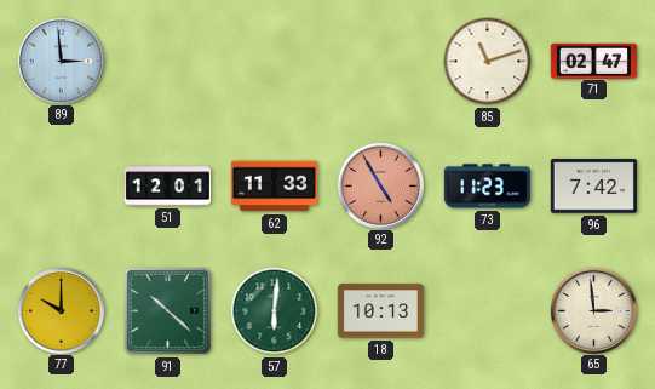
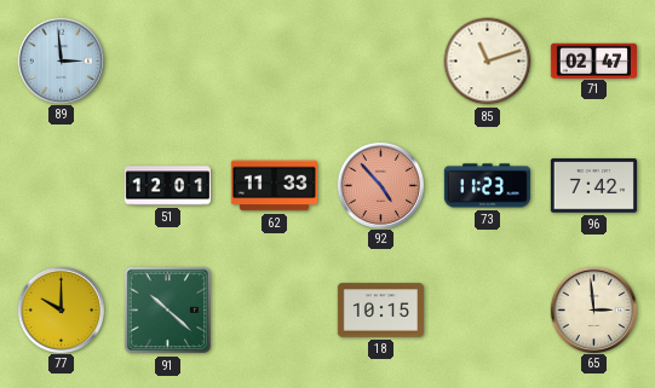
92: 4:55 -> 4:53
57: 6:01 -> none
18: 10:13 -> 10:15
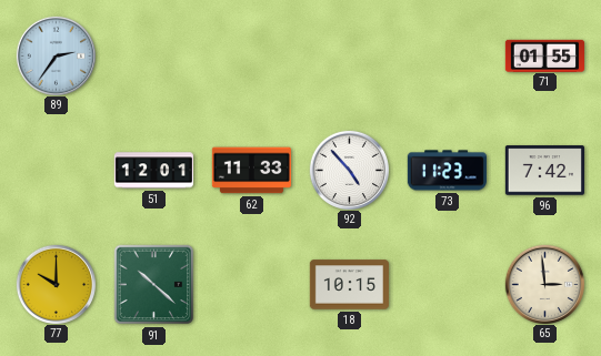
89: 2:59 -> 2:36
85: 11:12 -> none
71: 02:47 -> 01:55
92 dial: salmon -> white
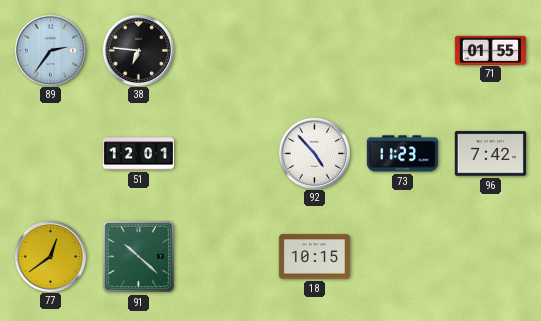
38: none -> 6:46
62: 11:33 -> none
77: 10:00 -> 12:39
65: 2:59 -> none
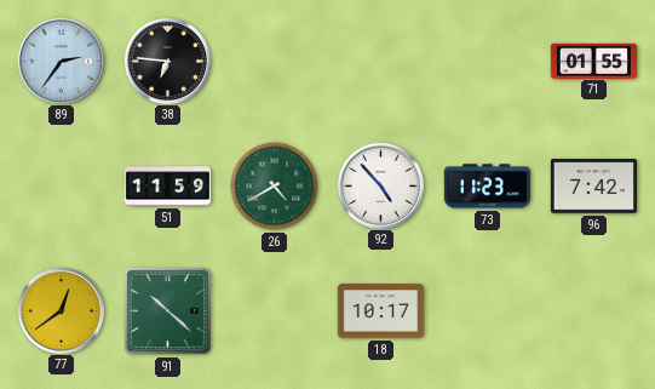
51: 12:01 -> 11:59
26: none -> 4:40
18: 10:15 -> 10:17
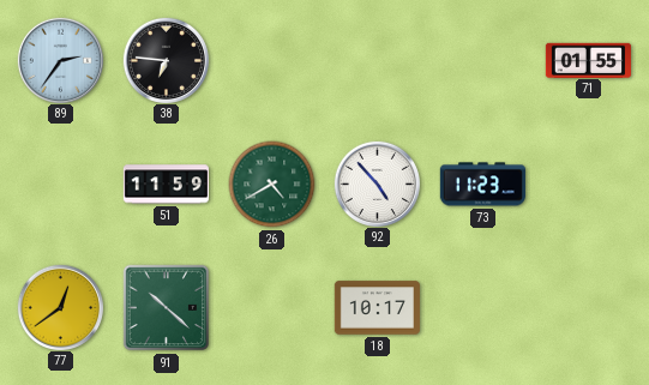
96: 7:42 -> none
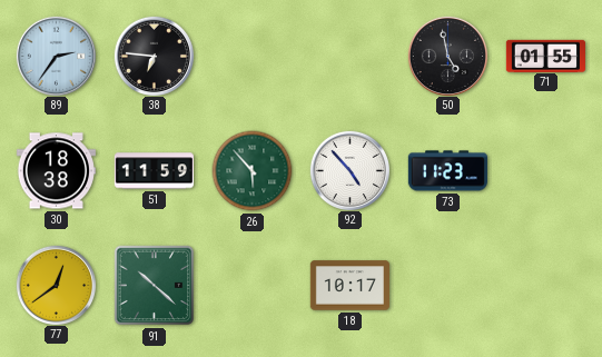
50: none -> 4:58
30: none -> 18:38
26: 4:40 -> 5:53
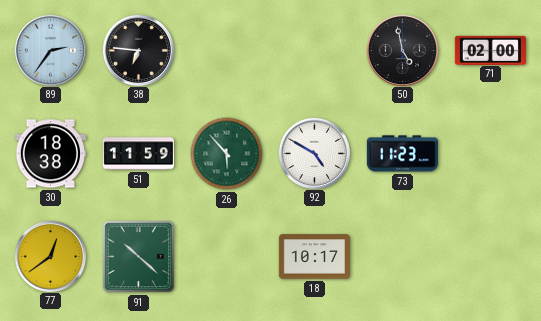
71: 01:55 -> 02:00
92: 4:53 -> 4:50
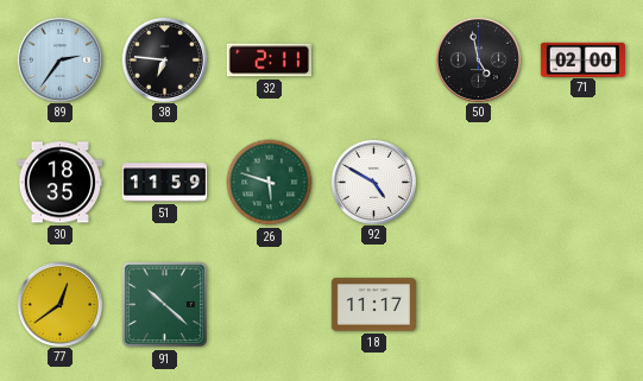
32: none -> 2:11
30: 18:38 -> 18:35
26: 5:53 -> 5:48
73: 11:23 -> none
18: 10:17 -> 11:17
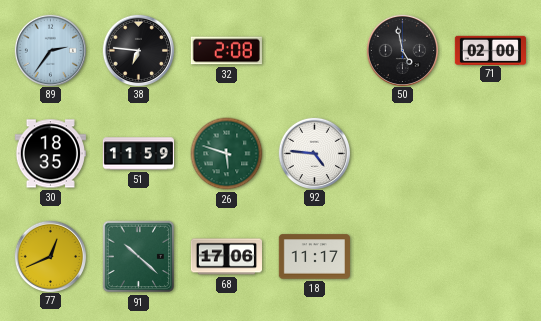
32: 2:11 -> 2:08
92: 4:50 -> 4:46
77: 12:39 -> 12:41
68: none -> 17:06
